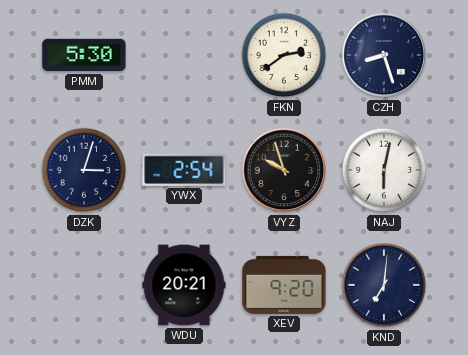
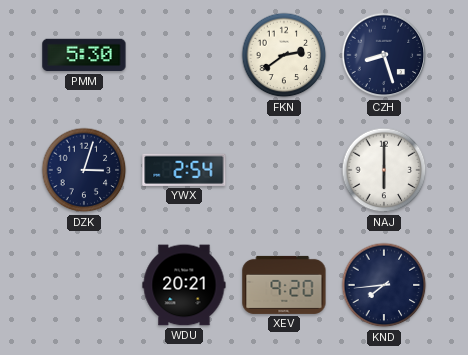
VYZ: 9:57 -> none
NAJ: 6:02 -> 6:00
KND: 7:01 -> 7:44
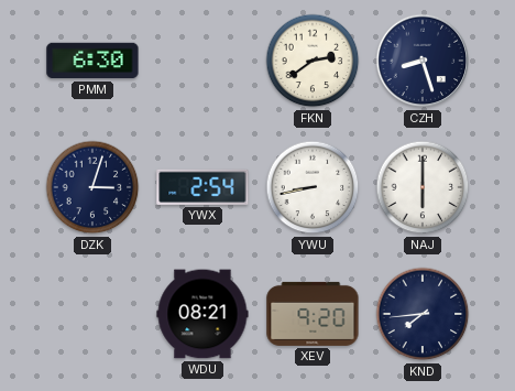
PMM: 5:30 -> 6:30
YWU: none -> 8:43
WDU: 20:21 -> 08:21
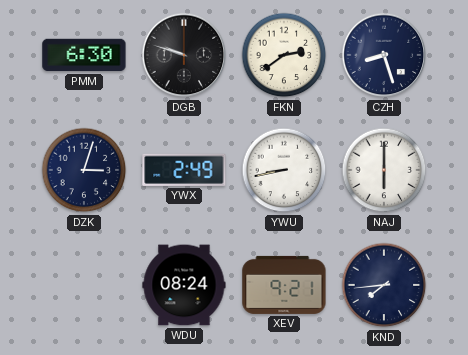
DGB: none -> 9:48
YWX: 2:54 -> 2:49
WDU: 08:21 -> 08:24
XEV: 9:20 -> 9:21
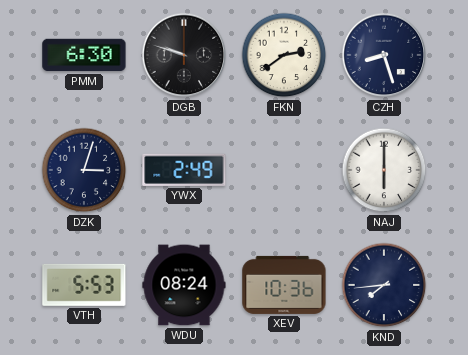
YWU: 8:43 -> none
VTH: none -> 5:53
XEV: 9:21 -> 10:36
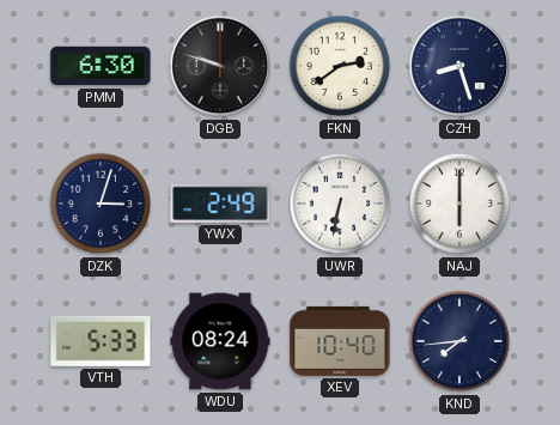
UWR: none -> 6:32
VTH: 5:53 -> 5:33
XEV: 10:36 -> 10:40
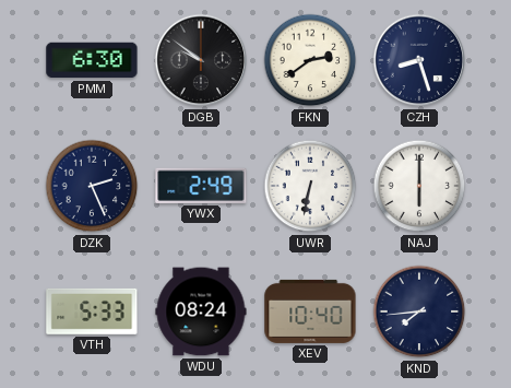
DGB: 9:48 -> 9:51
DZK: 3:03 -> 2:26
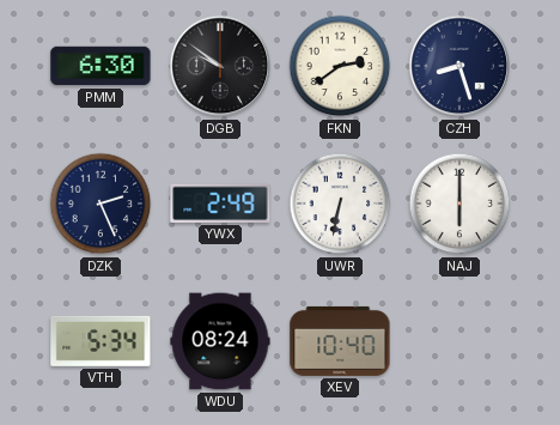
VTH: 5:33 -> 5:34
KND: 7:44 -> none
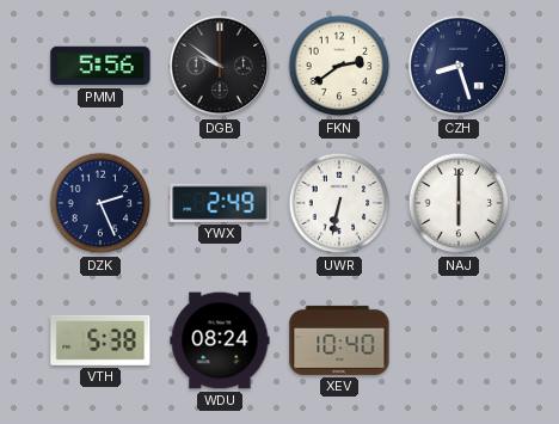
PMM: 6:30 -> 5:56
VTH: 5:34 -> 5:38
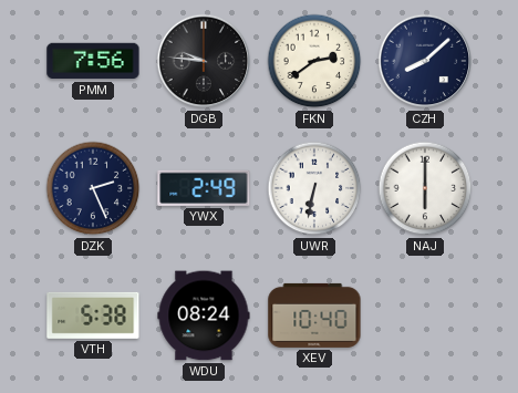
PMM: 5:56 -> 7:56
DGB: 9:51 -> 9:46
CZH: 8:27 -> 8:08
